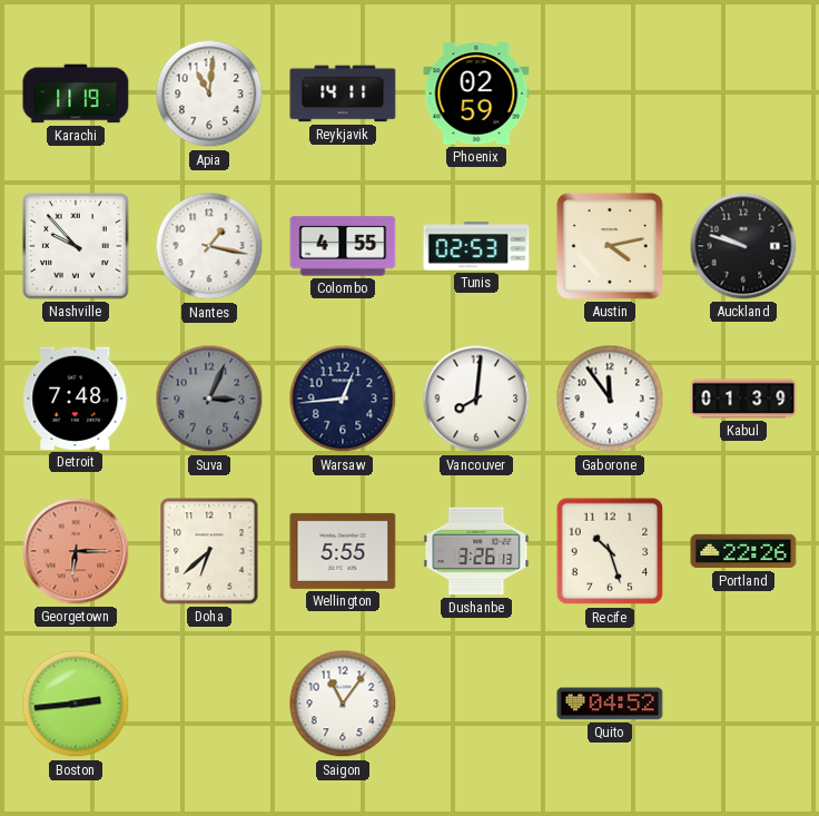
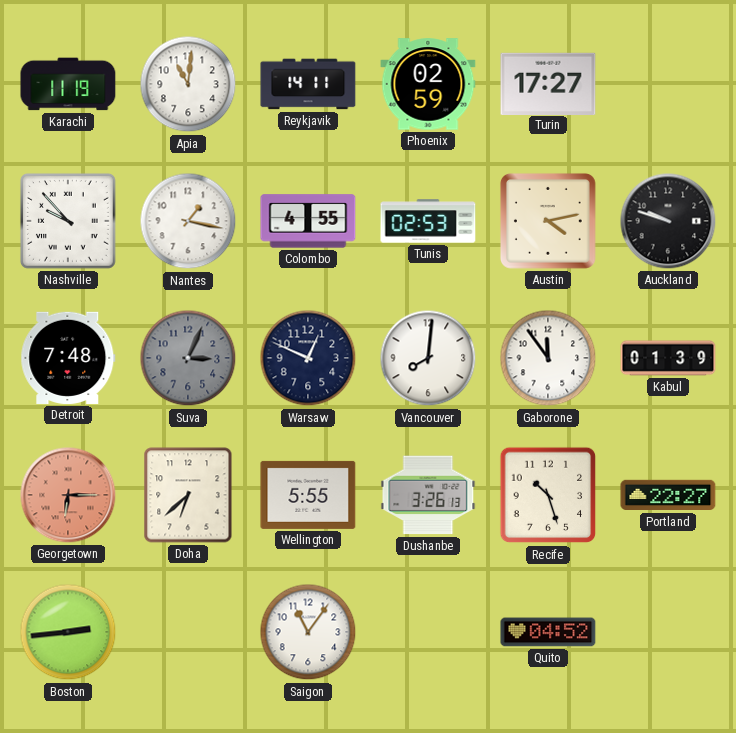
Turin: none -> 17:27
Warsaw: 12:44 -> 12:49
Portland: 22:26 -> 22:27
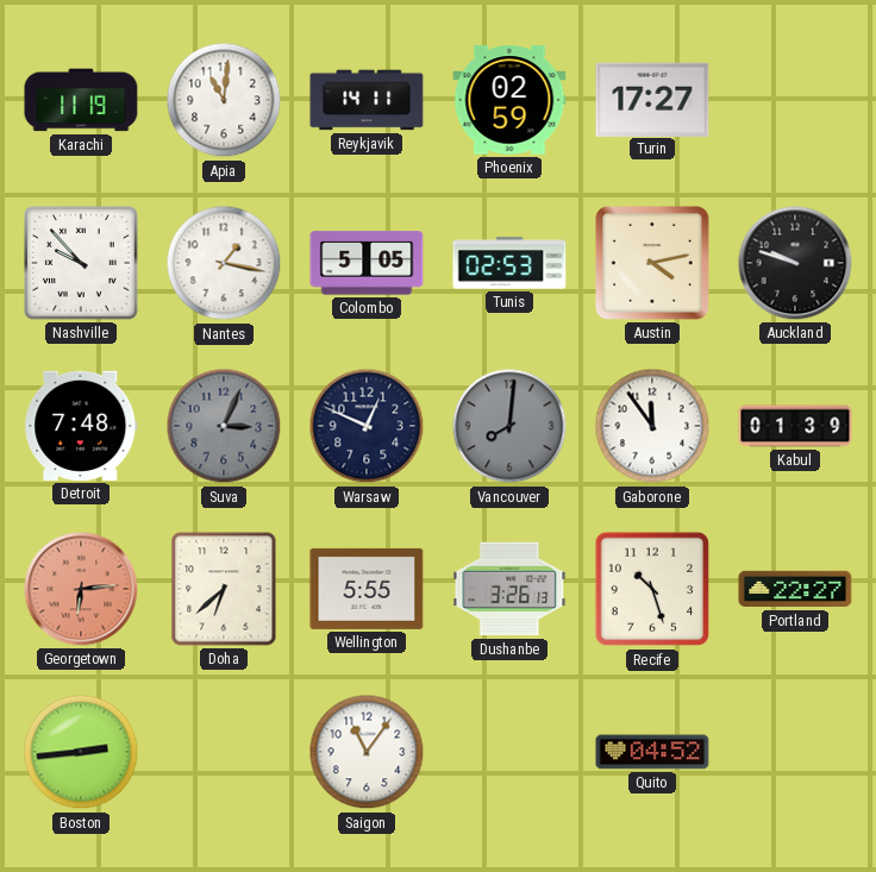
Colombo: 4:55 -> 5:05
Vancouver dial: white -> grey
Georgetown: 6:15 -> 6:14
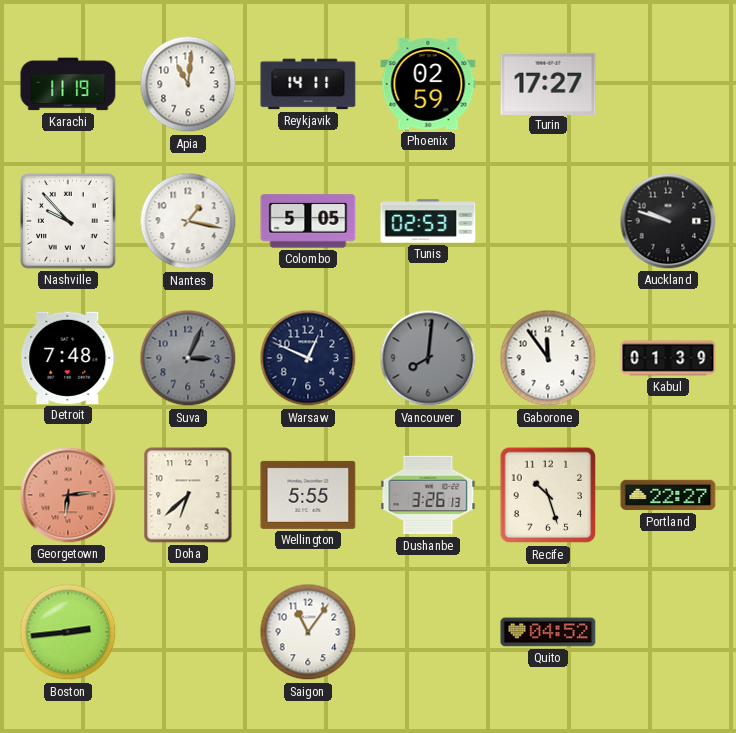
Austin: 4:13 -> none
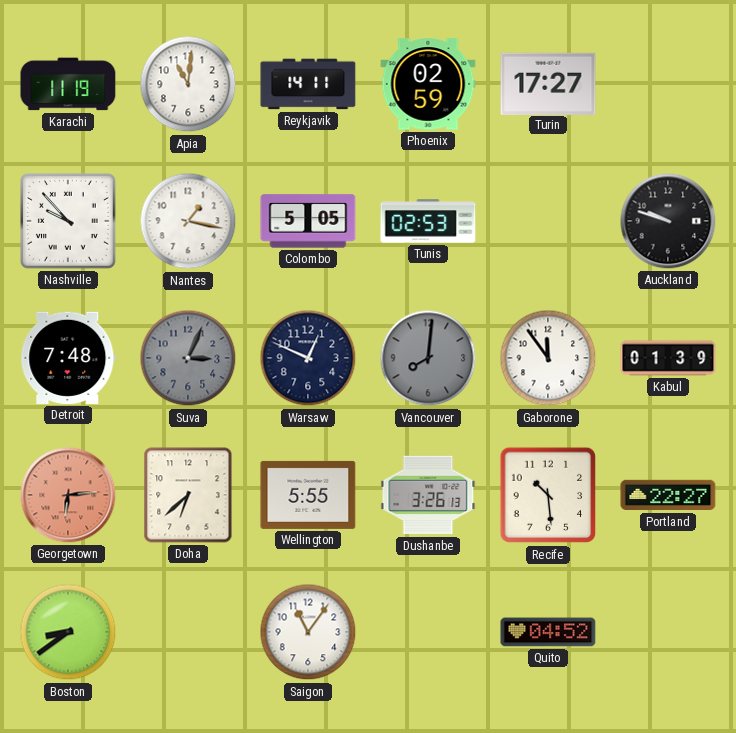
Recife: 10:27 -> 10:29
Boston: 2:44 -> 8:39
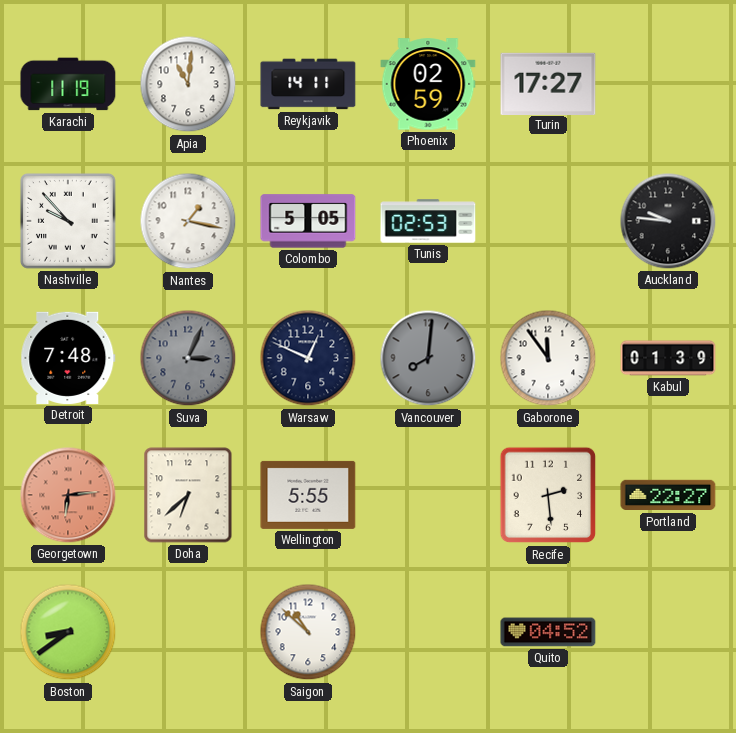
Auckland: 9:48 -> 9:46
Dushanbe: 3:26 -> none
Recife: 10:29 -> 2:29
Saigon: 11:06 -> 10:52
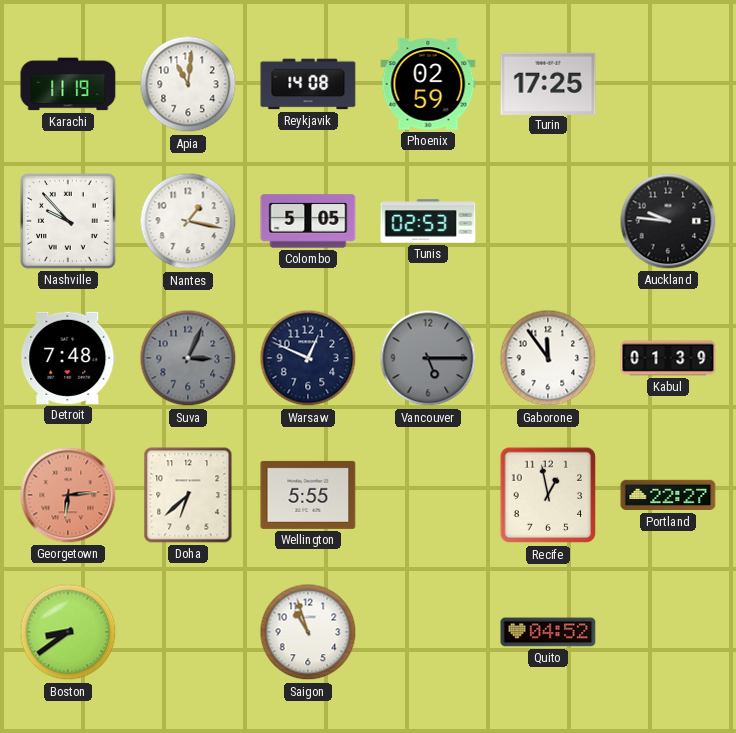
Reykjavik: 14:11 -> 14:08
Turin: 17:27 -> 17:25
Vancouver: 8:01 -> 5:15
Recife: 2:29 -> 12:58
Saigon: 10:52 -> 10:57
